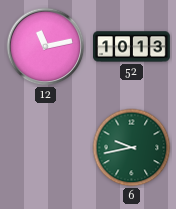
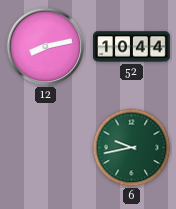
12: 11:13 -> 8:13
52: 10:13 -> 10:44
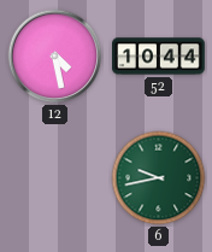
12: 8:13 -> 4:28
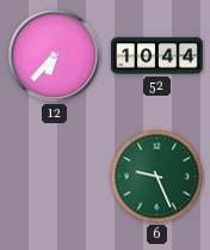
12: 4:28 -> 6:37
6: 9:43 -> 9:26
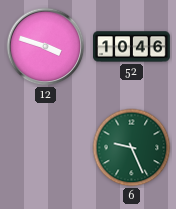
12: 6:37 -> 3:48
52: 10:44 -> 10:46
